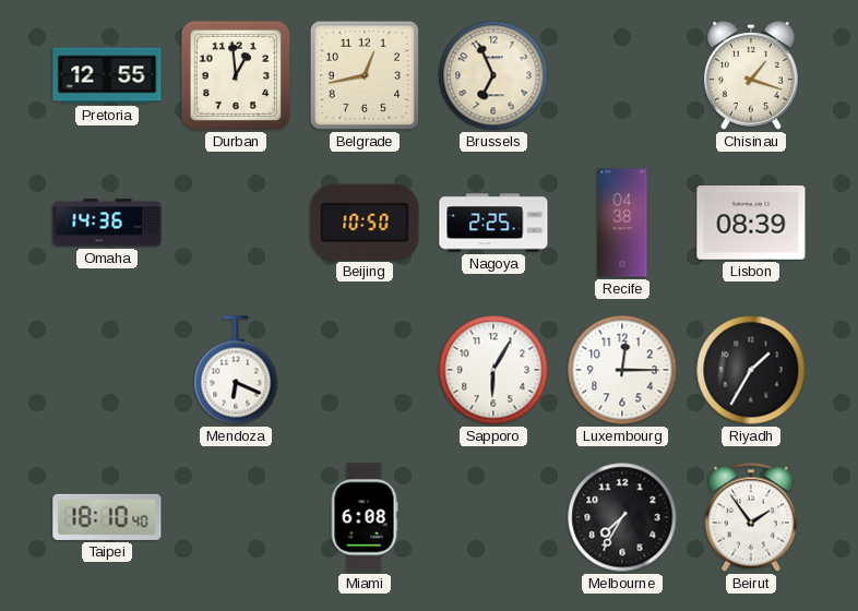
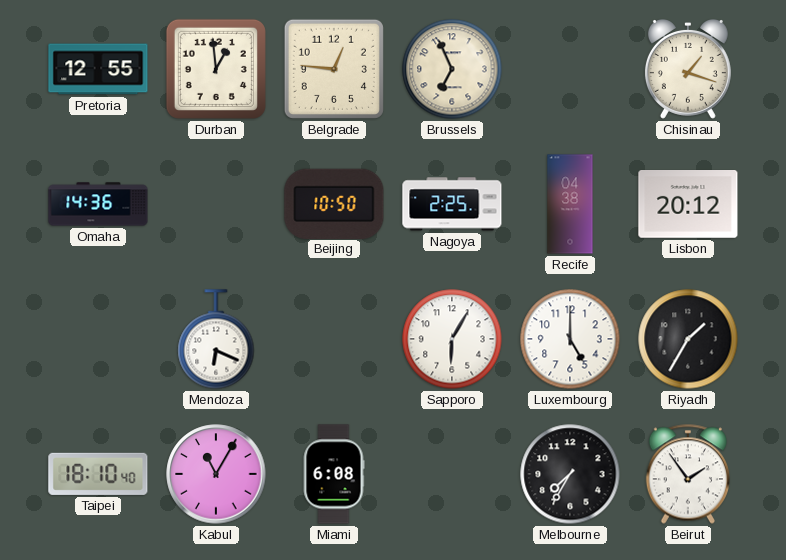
Belgrade: 12:43 -> 12:46
Lisbon: 08:39 -> 20:12
Luxembourg: 12:15 -> 5:00
Kabul: none -> 11:05
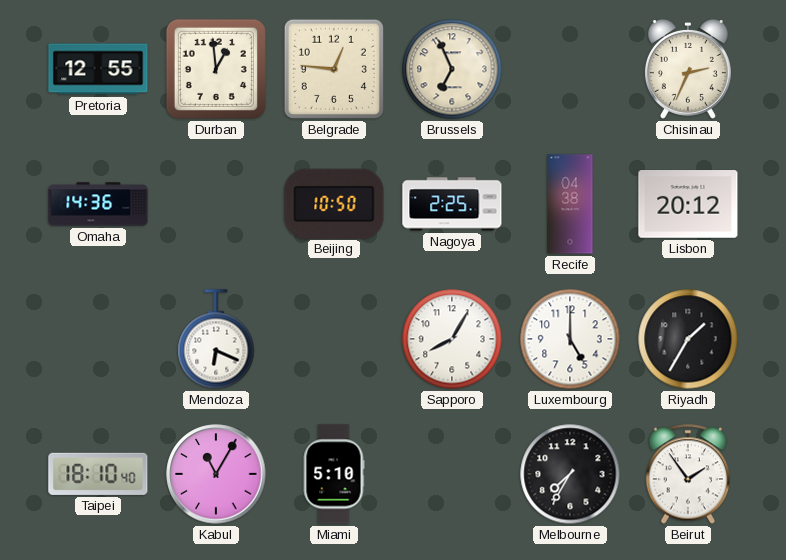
Chisinau: 1:18 -> 2:34
Sapporo: 6:05 -> 8:05
Miami: 6:08 -> 5:10
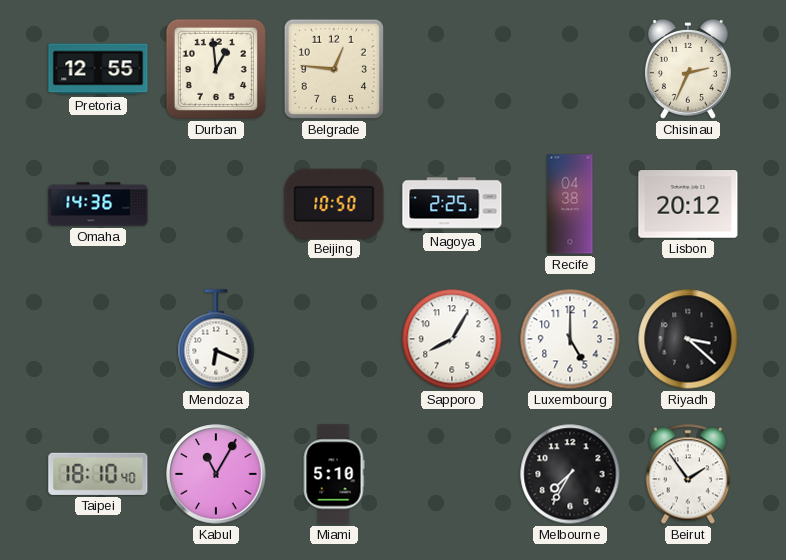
Brussels: 6:56 -> none
Riyadh: 1:35 -> 3:22
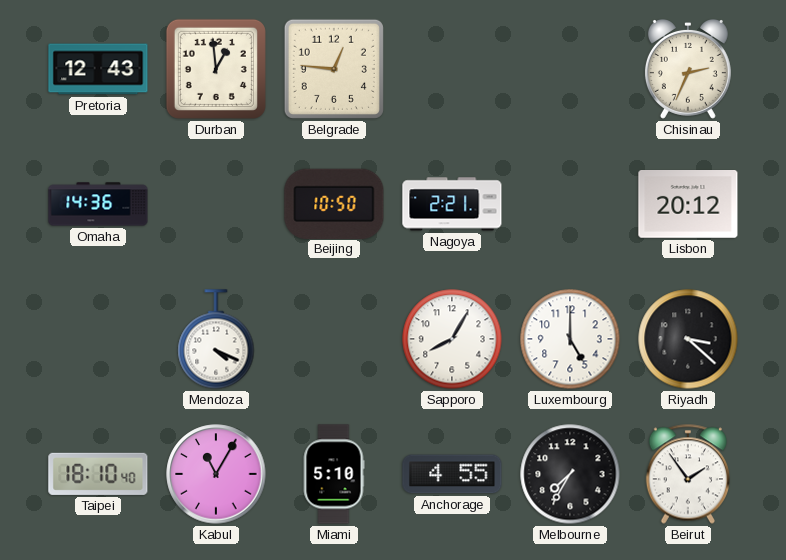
Pretoria: 12:55 -> 12:43
Nagoya: 2:25 -> 2:21
Recife: 04:38 -> none
Mendoza: 6:19 -> 4:19
Anchorage: none -> 4:55
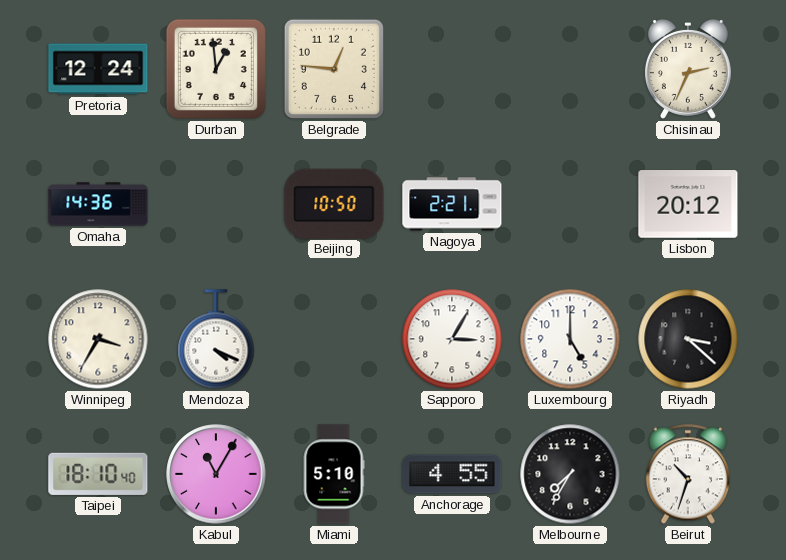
Pretoria: 12:43 -> 12:24
Winnipeg: none -> 3:35
Sapporo: 8:05 -> 3:05
Beirut: 1:54 -> 10:33
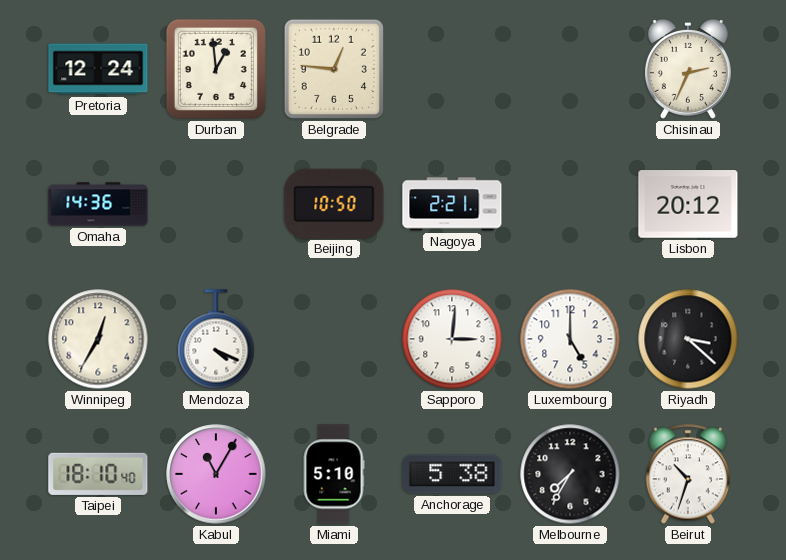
Winnipeg: 3:35 -> 12:35
Sapporo: 3:05 -> 3:01
Anchorage: 4:55 -> 5:38
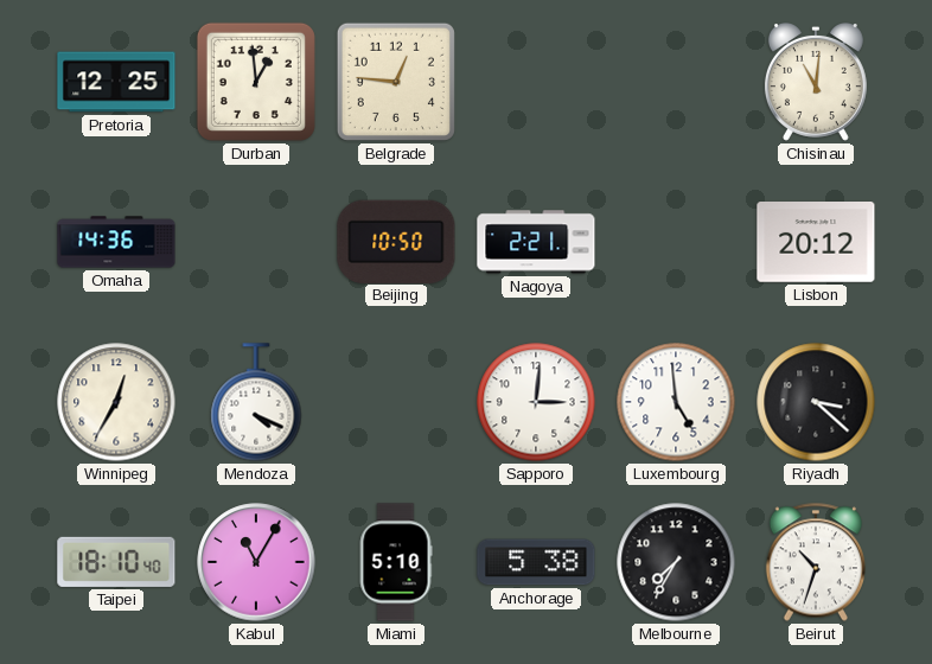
Pretoria: 12:24 -> 12:25
Chisinau: 2:34 -> 11:01
Luxembourg: 5:00 -> 4:59
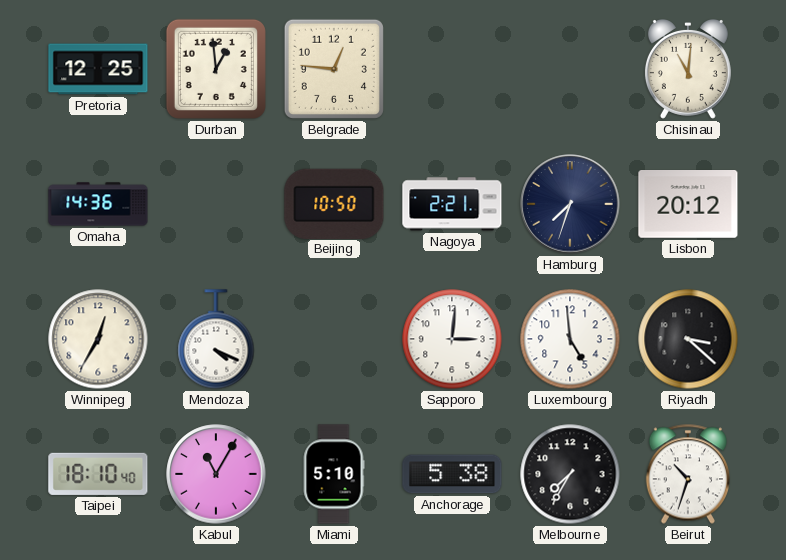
Hamburg: none -> 7:33
